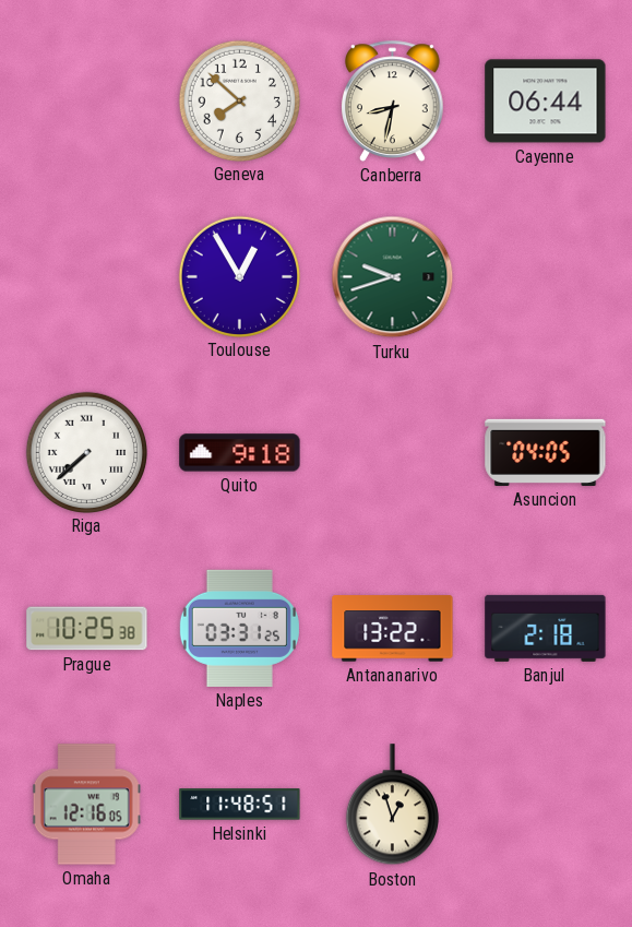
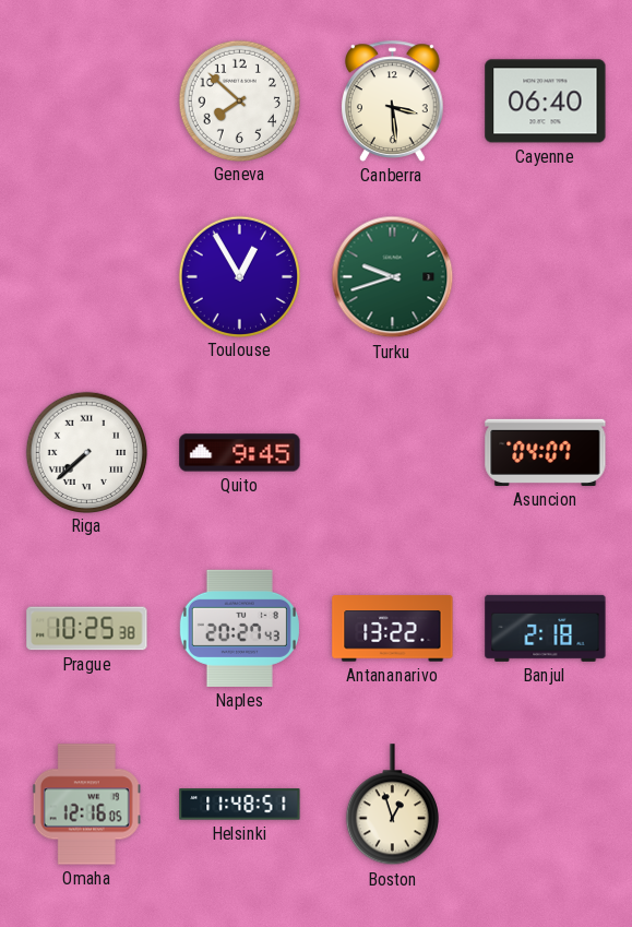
Canberra: 8:32 -> 3:29
Cayenne: 06:44 -> 06:40
Quito: 9:18 -> 9:45
Asuncion: 04:05 -> 04:07
Naples: 03:31 -> 20:27
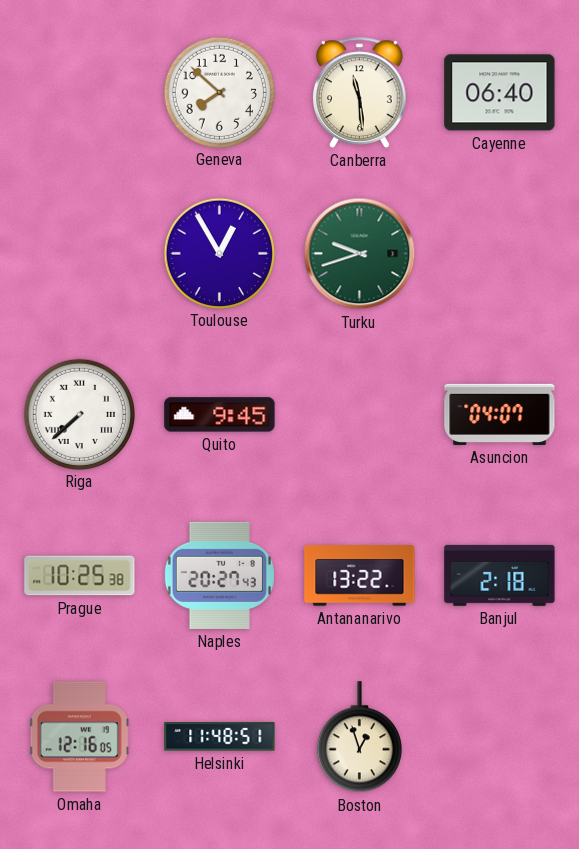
Canberra: 3:29 -> 11:29
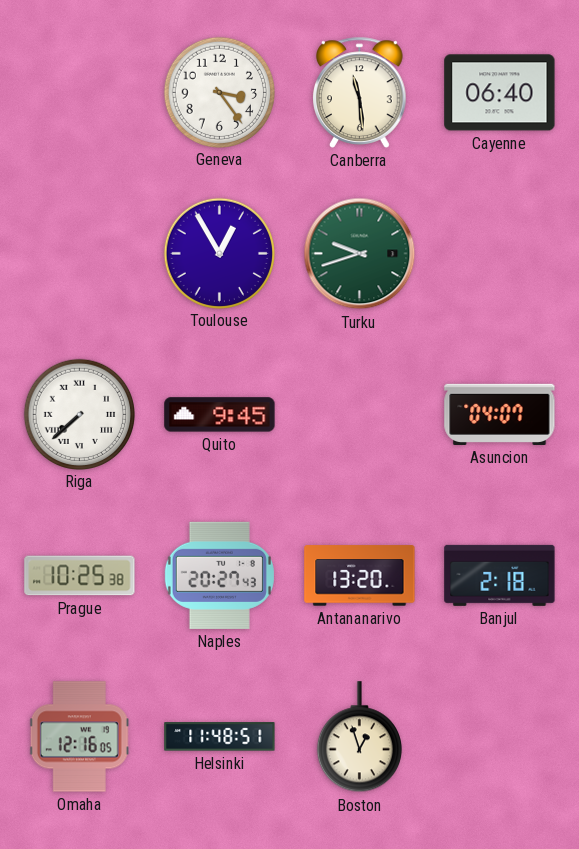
Geneva: 7:52 -> 3:24
Antananarivo: 13:22 -> 13:20
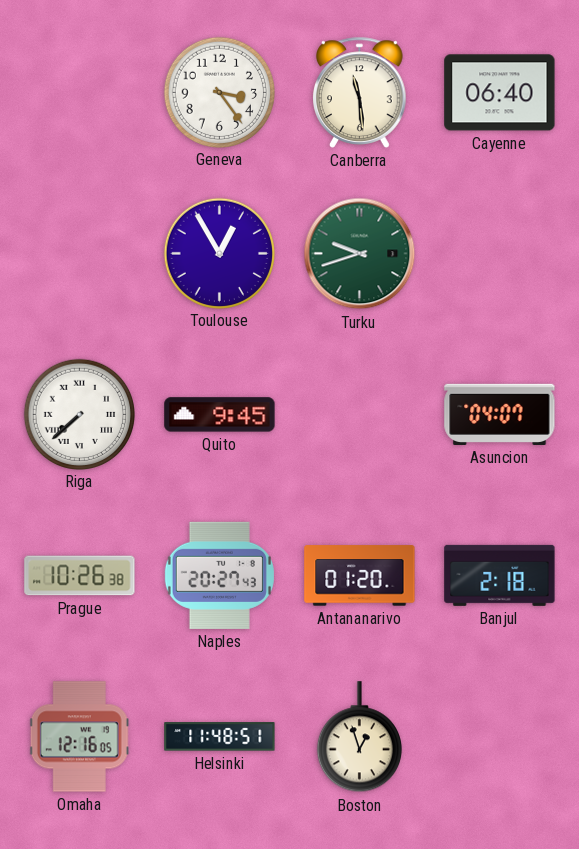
Prague: 10:25 -> 10:26
Antananarivo: 13:20 -> 01:20
